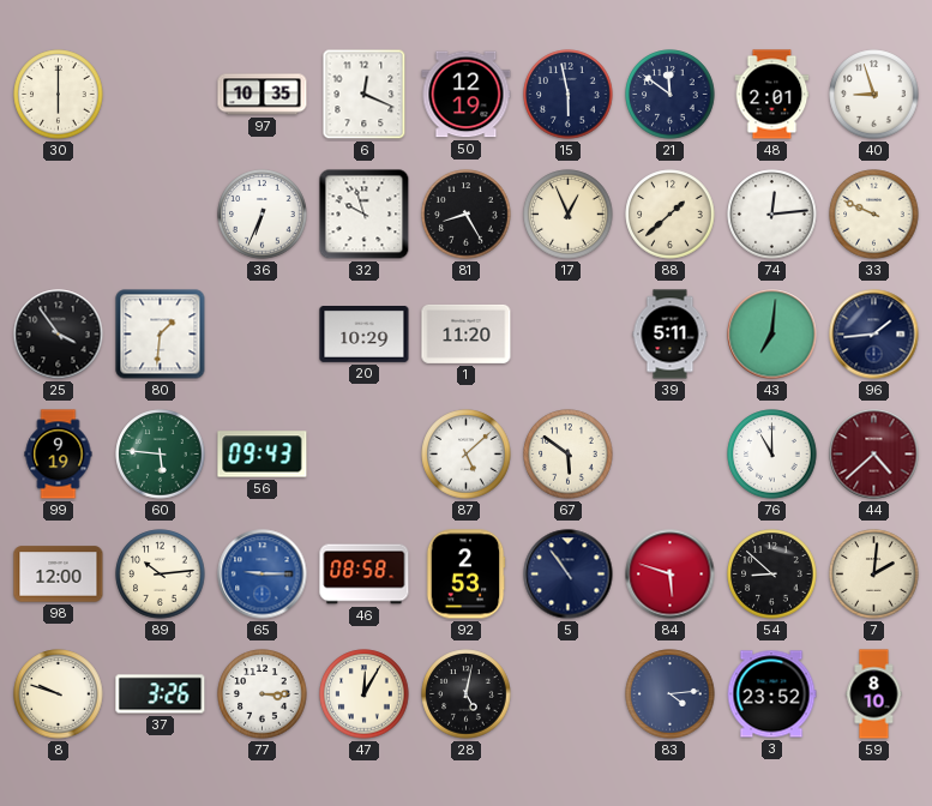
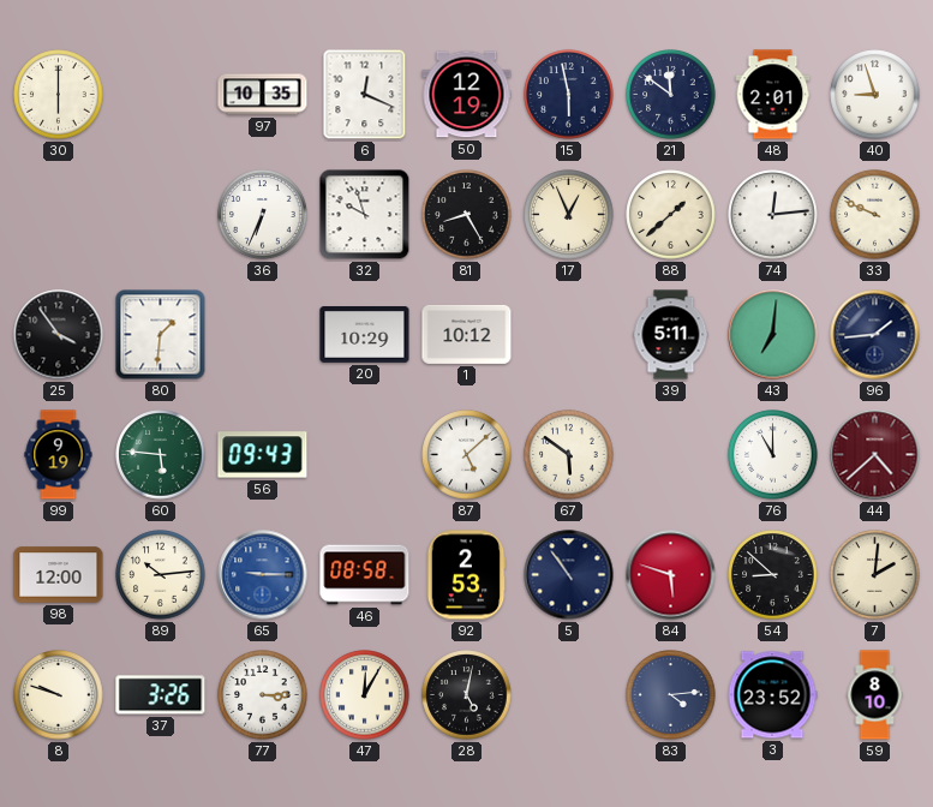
1: 11:20 -> 10:12
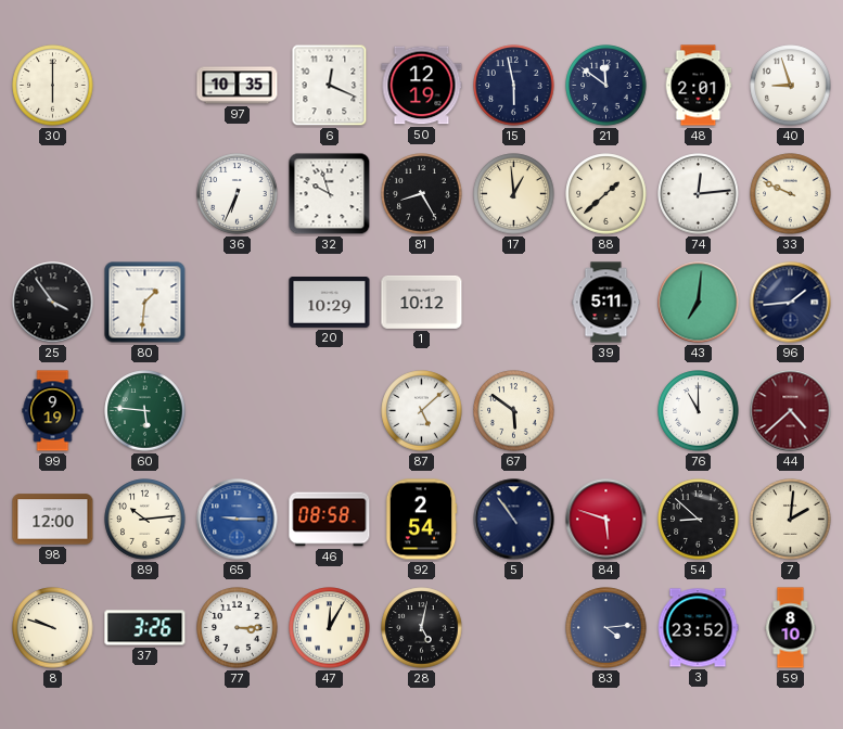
17: 12:56 -> 12:59
56: 09:43 -> none
92: 2:53 -> 2:54
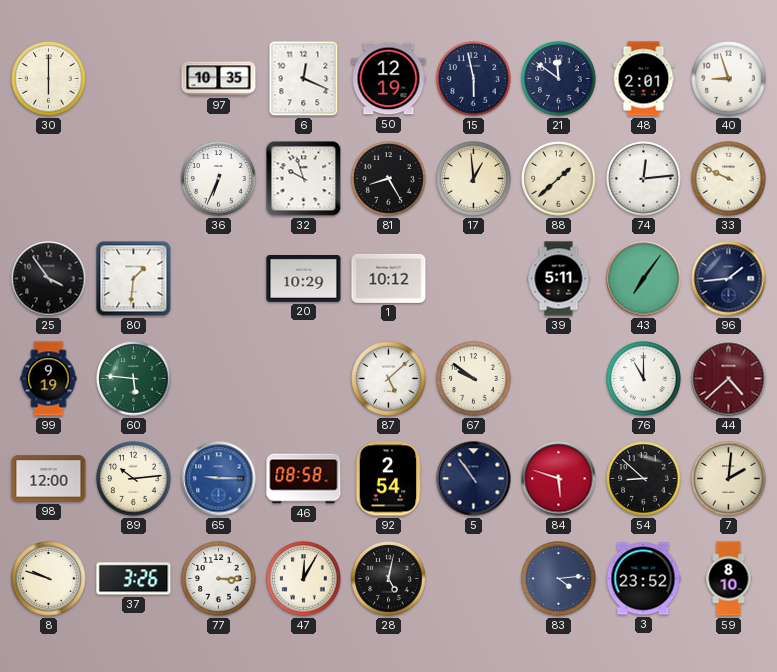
43: 7:01 -> 7:06
67: 5:51 -> 9:51
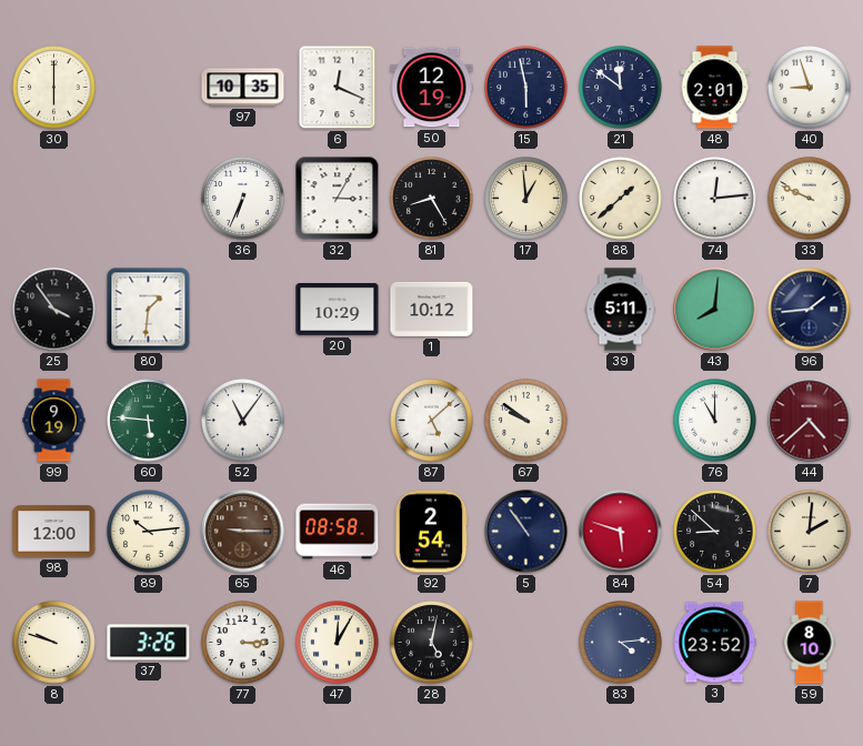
32: 9:57 -> 3:05
43: 7:06 -> 8:01
52: none -> 11:06
65 dial: blue -> brown
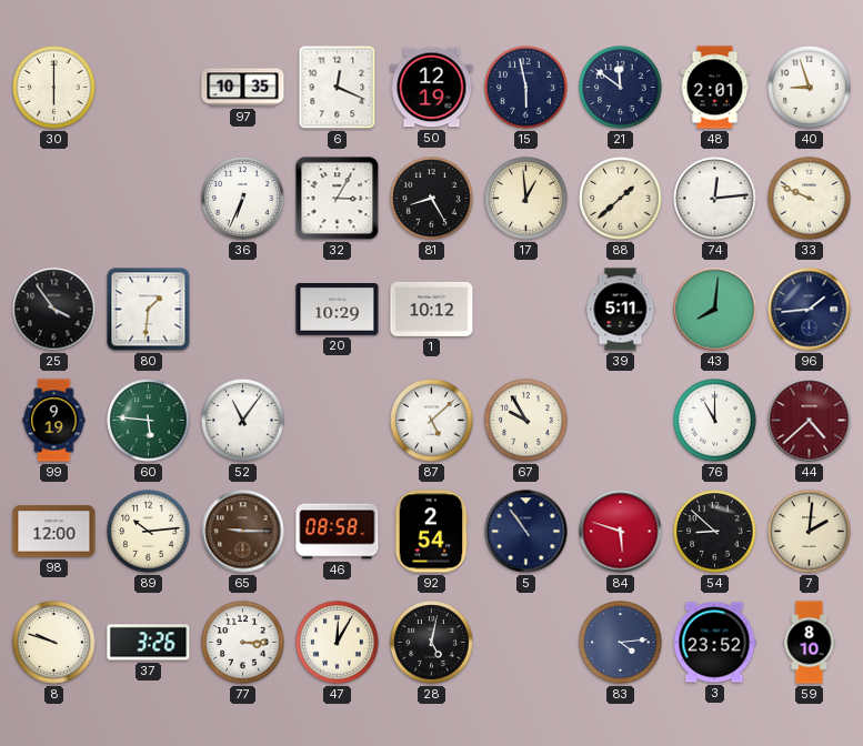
67: 9:51 -> 9:55
